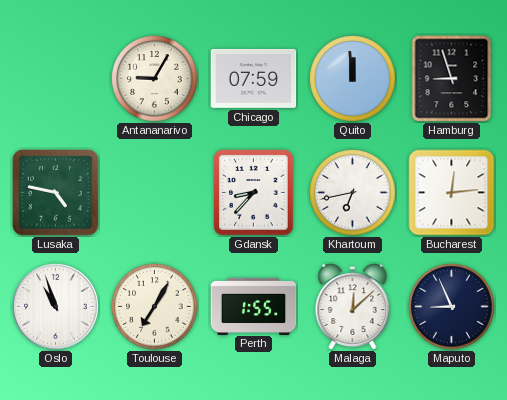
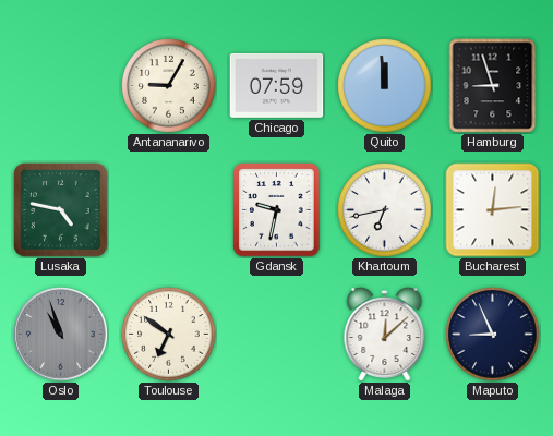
Gdansk: 8:37 -> 9:32
Oslo dial: white -> grey
Toulouse: 7:05 -> 6:51
Perth: 1:55 -> none
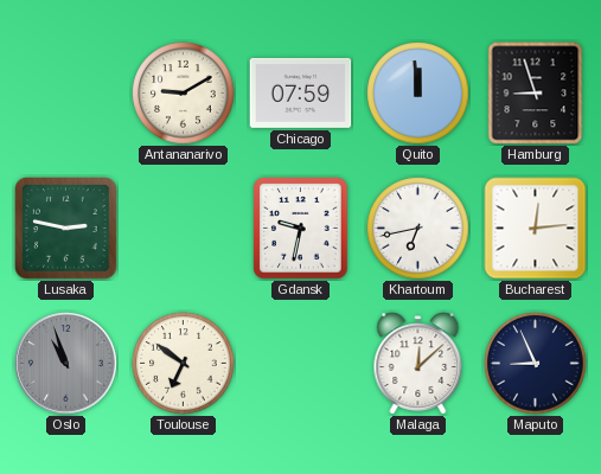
Antananarivo: 9:05 -> 9:10
Lusaka: 4:47 -> 2:47
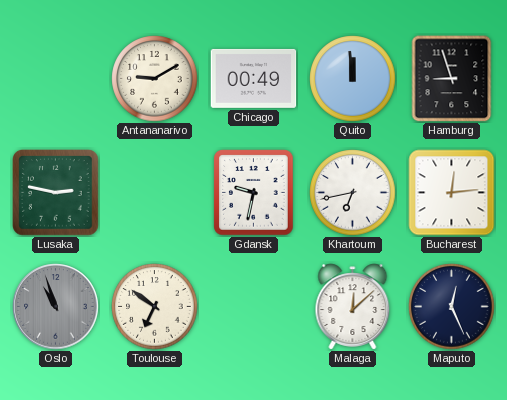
Chicago: 07:59 -> 00:49
Maputo: 8:56 -> 12:26
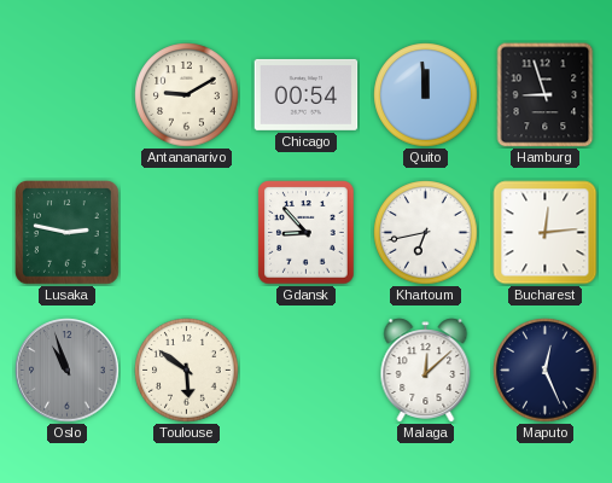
Chicago: 00:49 -> 00:54
Gdansk: 9:32 -> 8:53
Toulouse: 6:51 -> 5:51
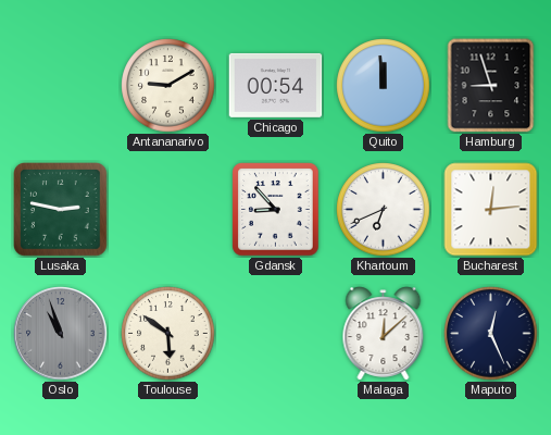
Khartoum: 6:43 -> 6:41
